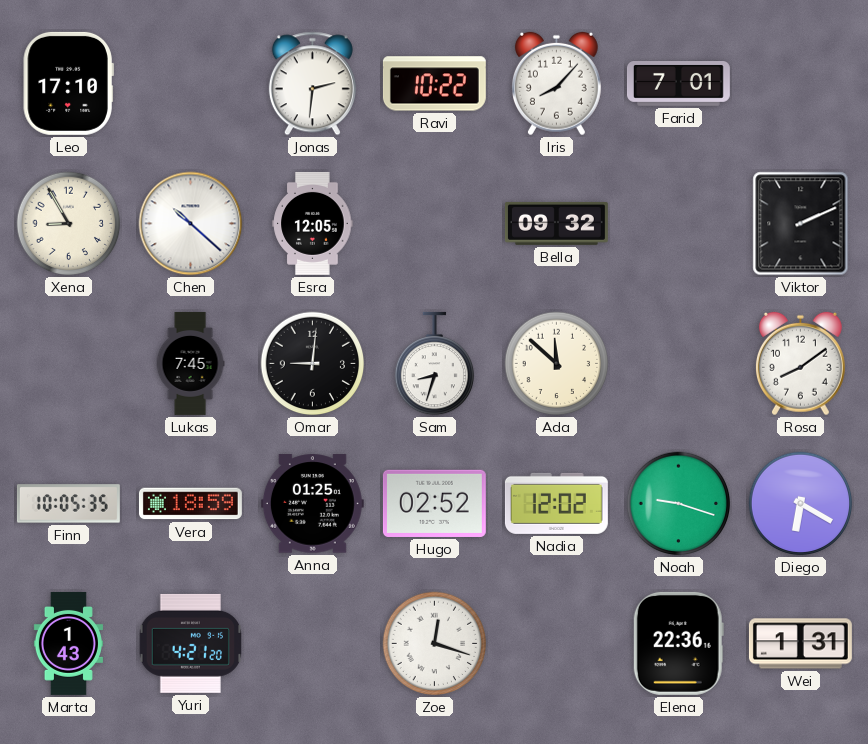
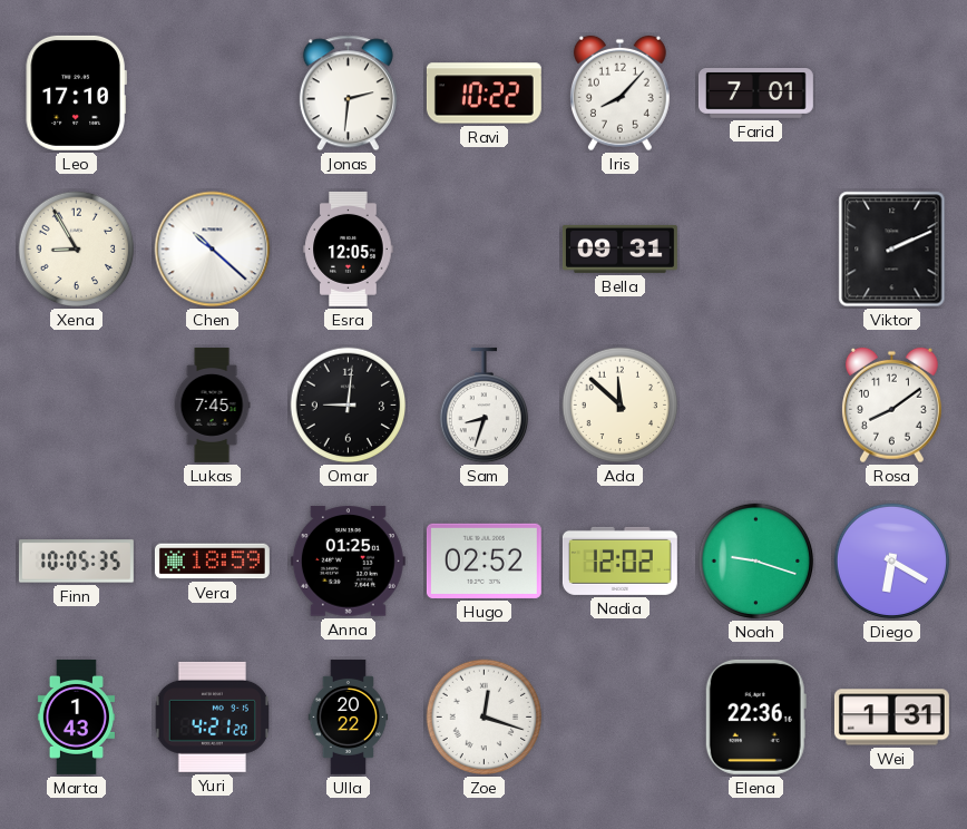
Bella: 09:32 -> 09:31
Ulla: none -> 20:22
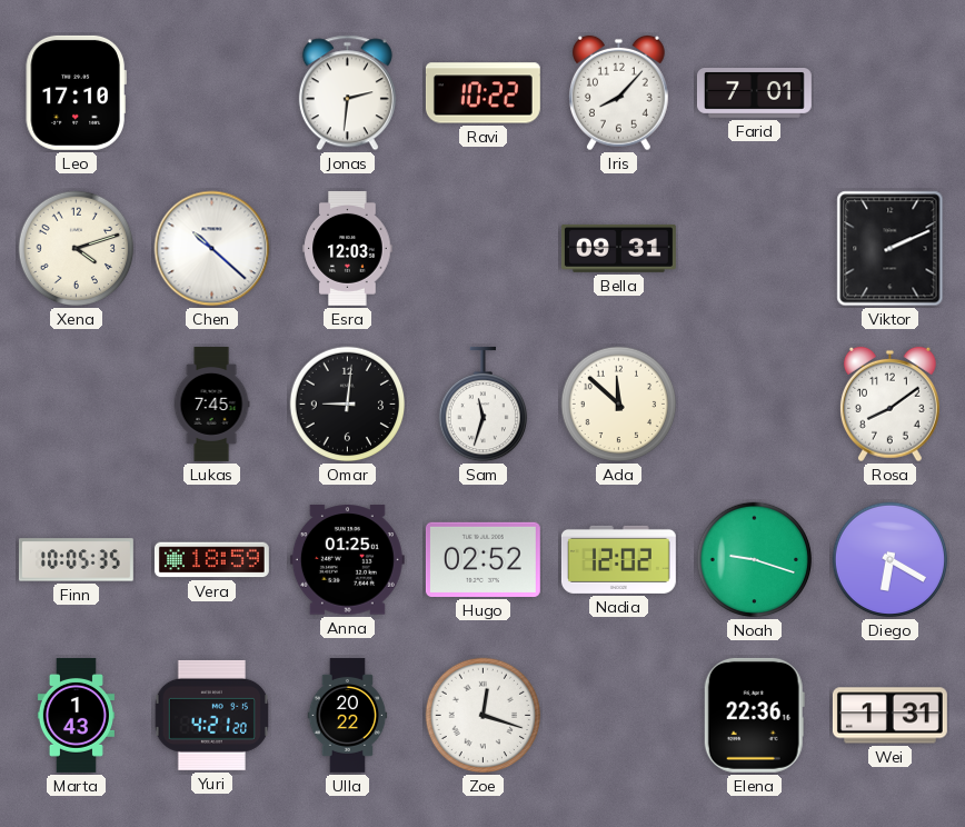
Xena: 8:55 -> 4:12
Esra: 12:05 -> 12:03
Sam: 8:33 -> 11:33
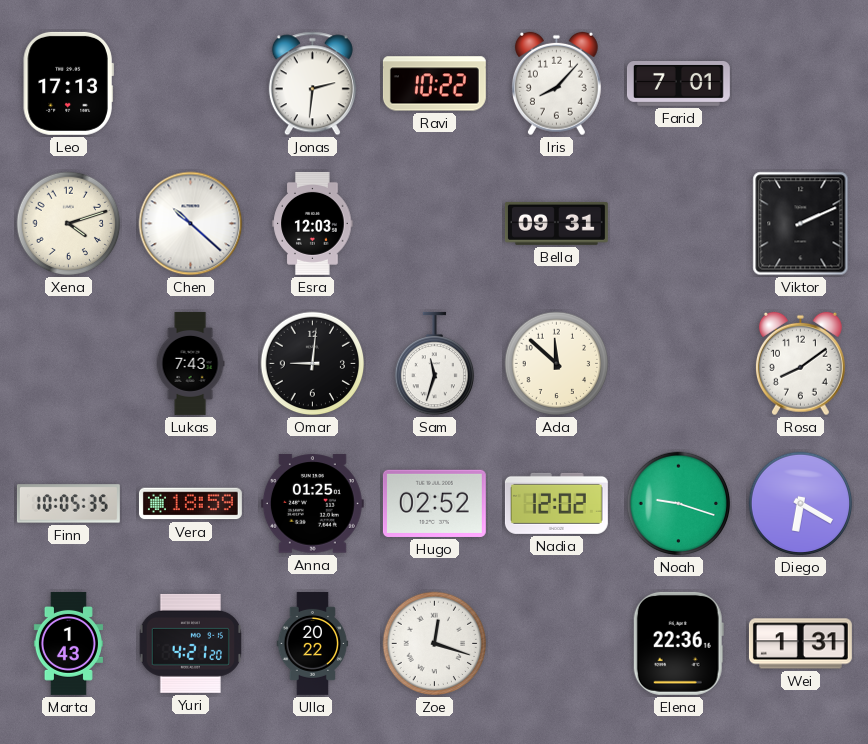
Leo: 17:10 -> 17:13
Lukas: 7:45 -> 7:43
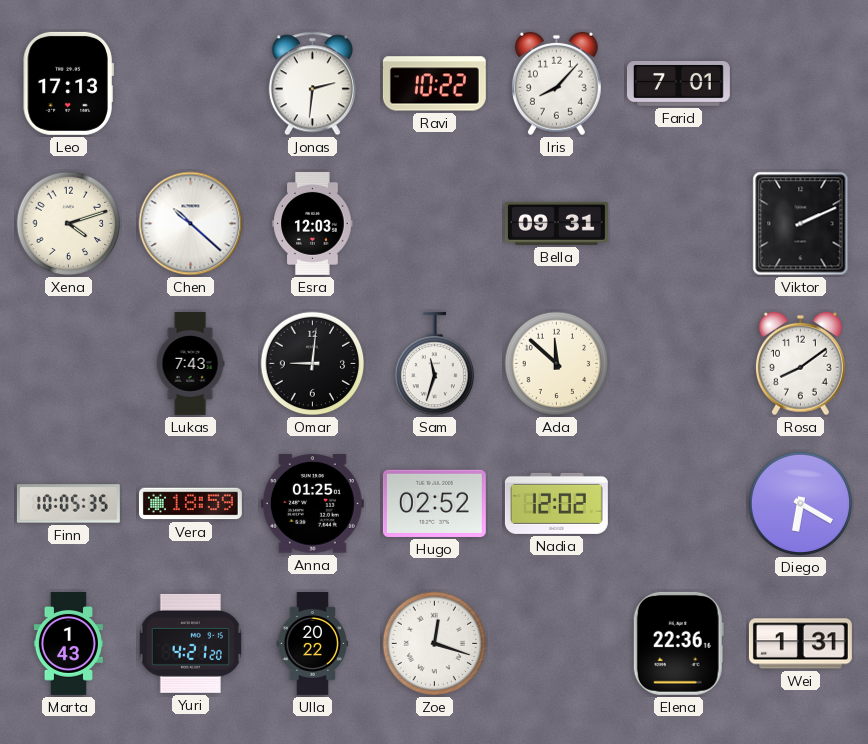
Noah: 9:18 -> none
